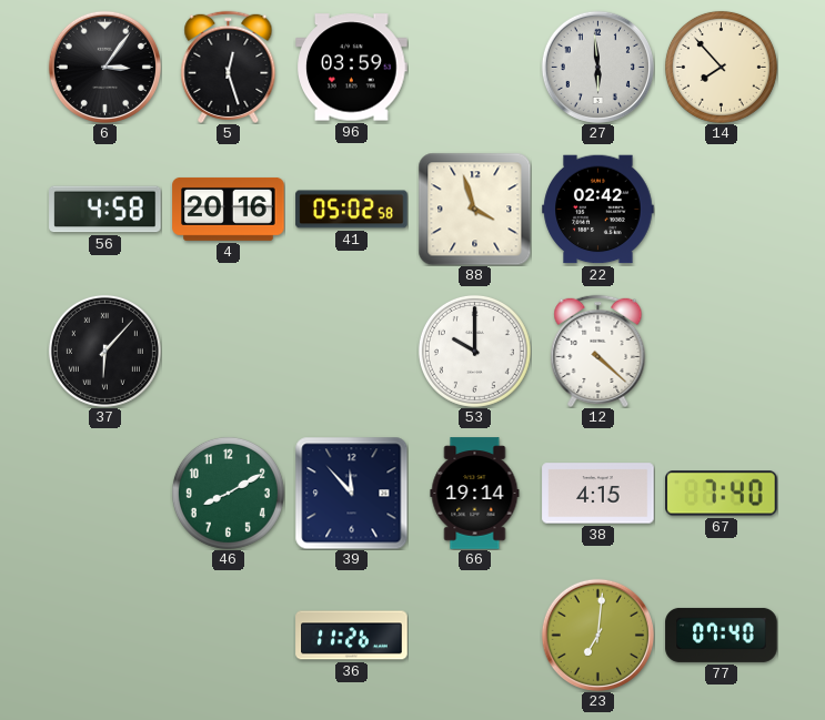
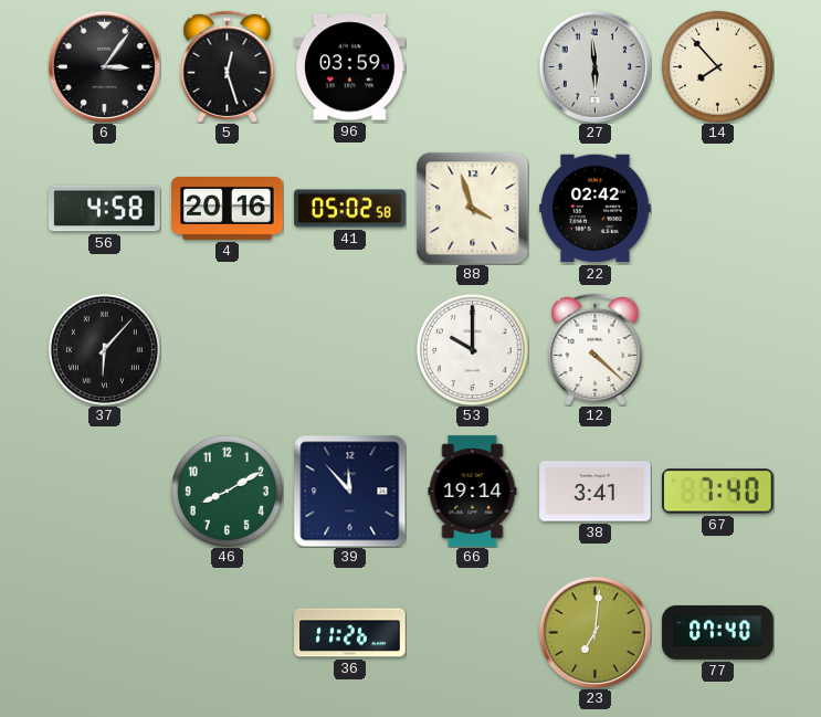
38: 4:15 -> 3:41
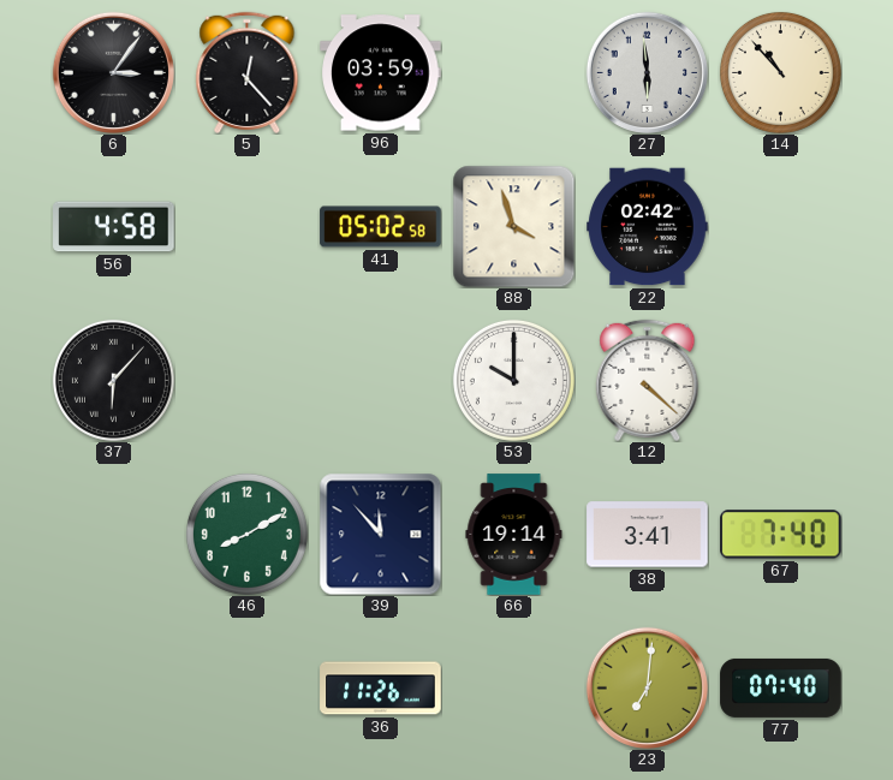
5: 12:27 -> 12:23
14: 7:53 -> 10:53
4: 20:16 -> none
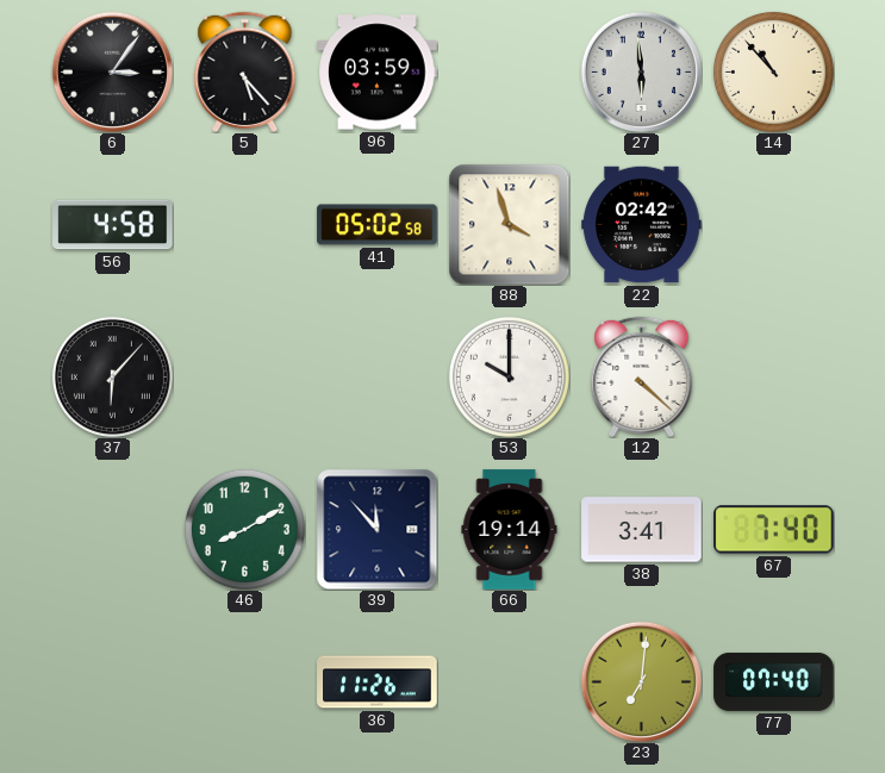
5: 12:23 -> 5:23
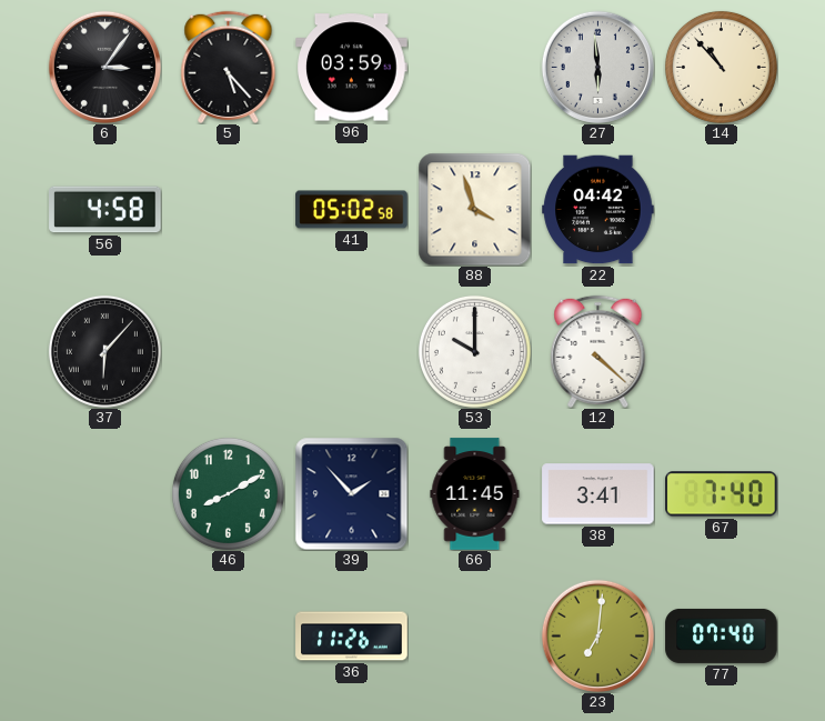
22: 02:42 -> 04:42
39: 11:53 -> 1:53
66: 19:14 -> 11:45
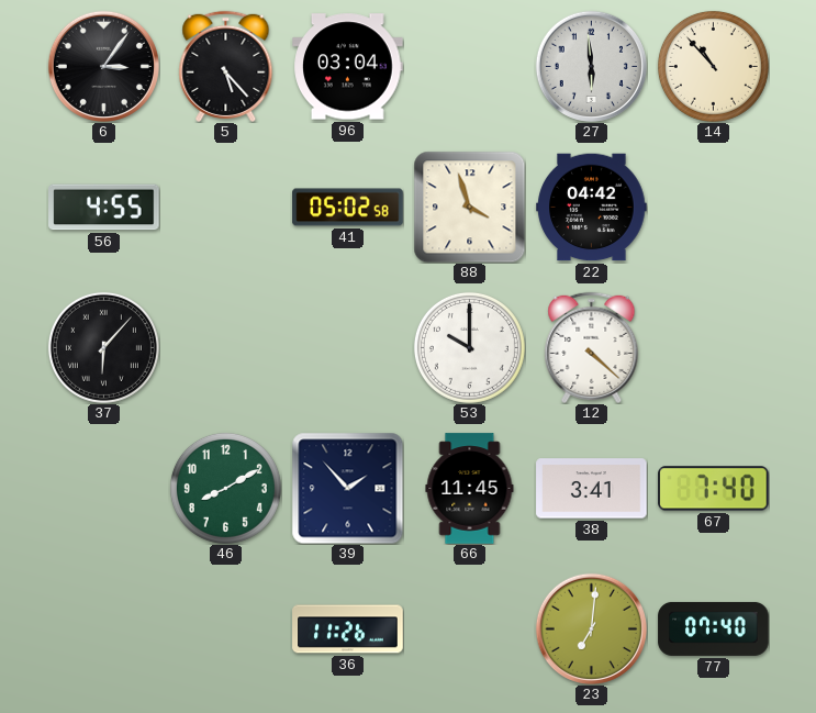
96: 03:59 -> 03:04
56: 4:58 -> 4:55
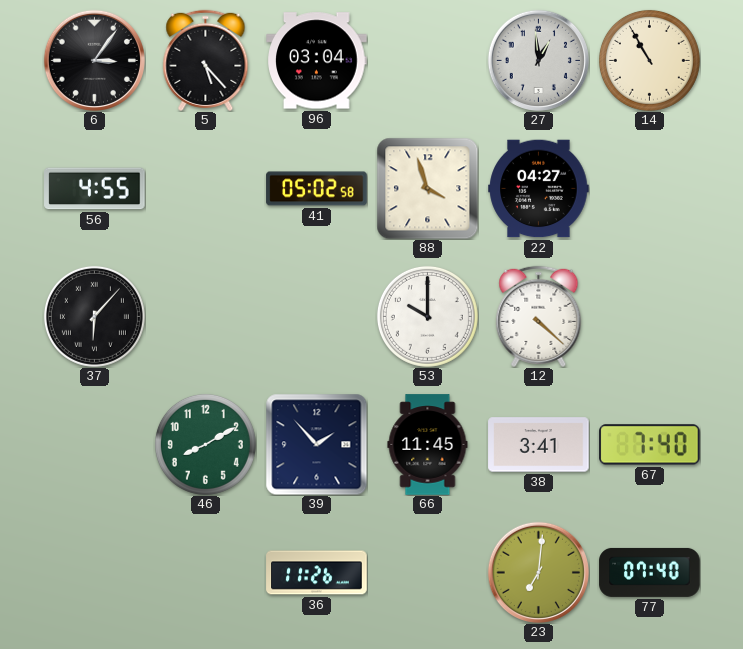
27: 5:59 -> 12:59
14: 10:53 -> 10:55
22: 04:42 -> 04:27
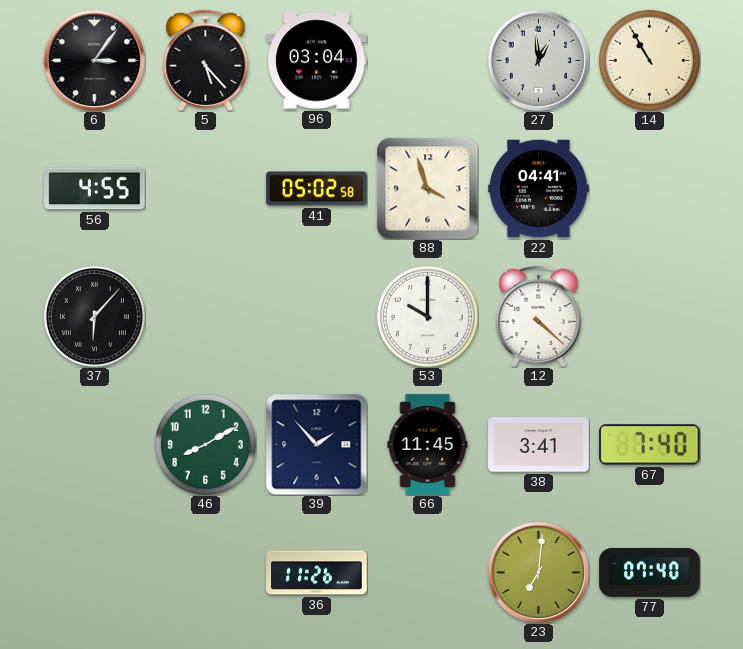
22: 04:27 -> 04:41
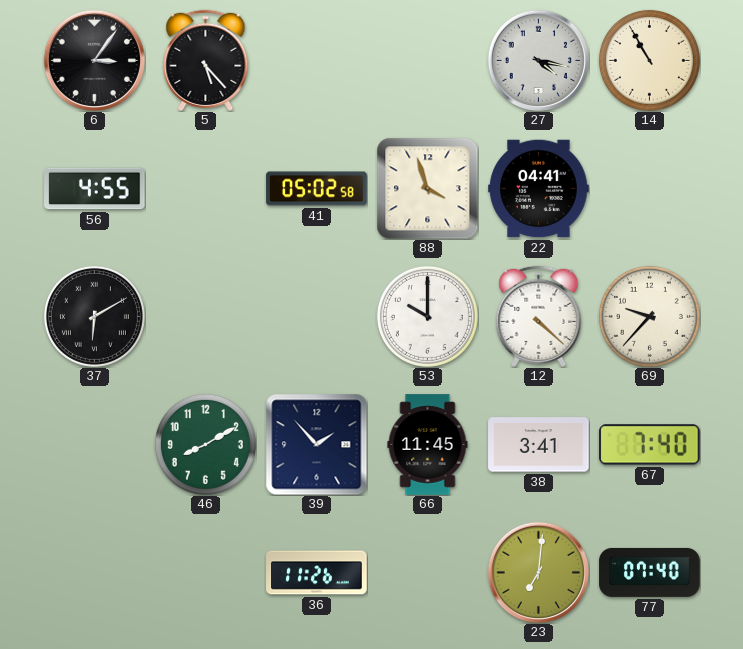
96: 03:04 -> none
27: 12:59 -> 4:17
37: 6:07 -> 6:10
69: none -> 9:37
